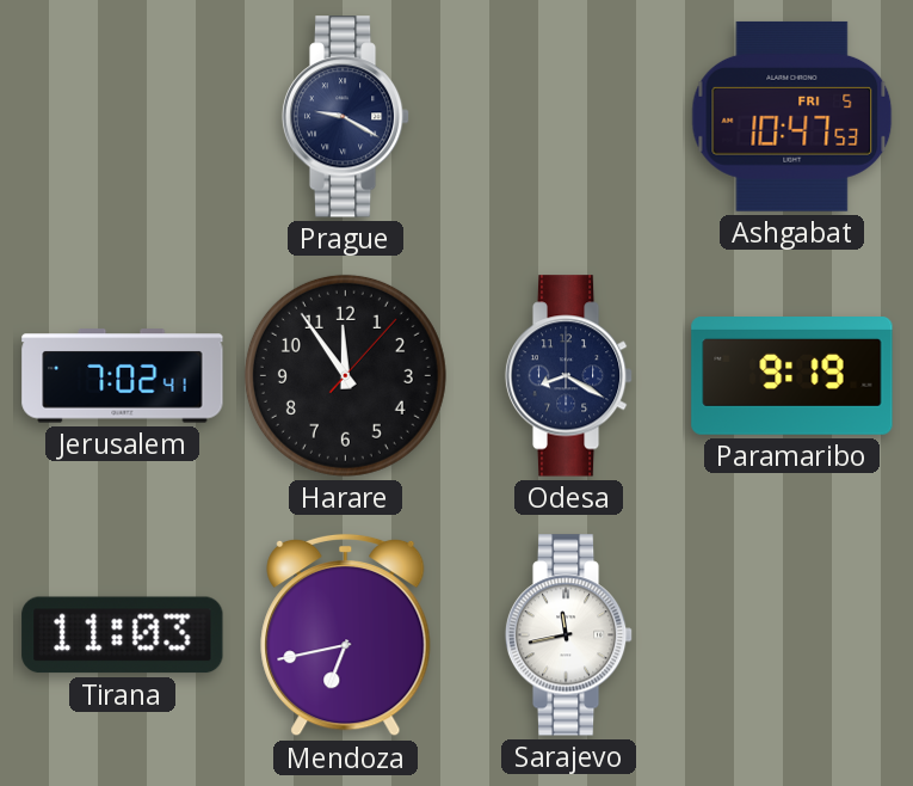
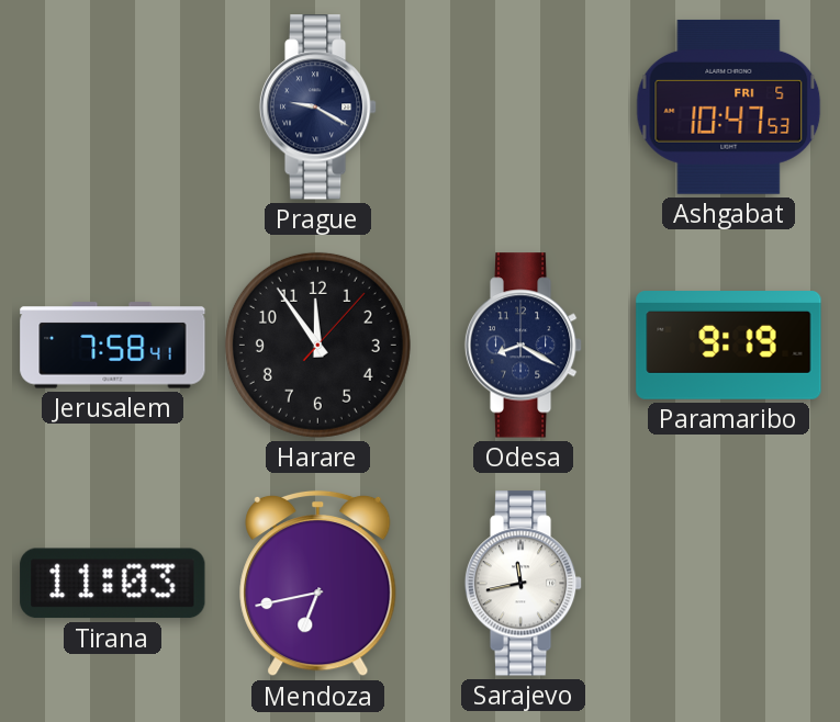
Jerusalem: 7:02 -> 7:58
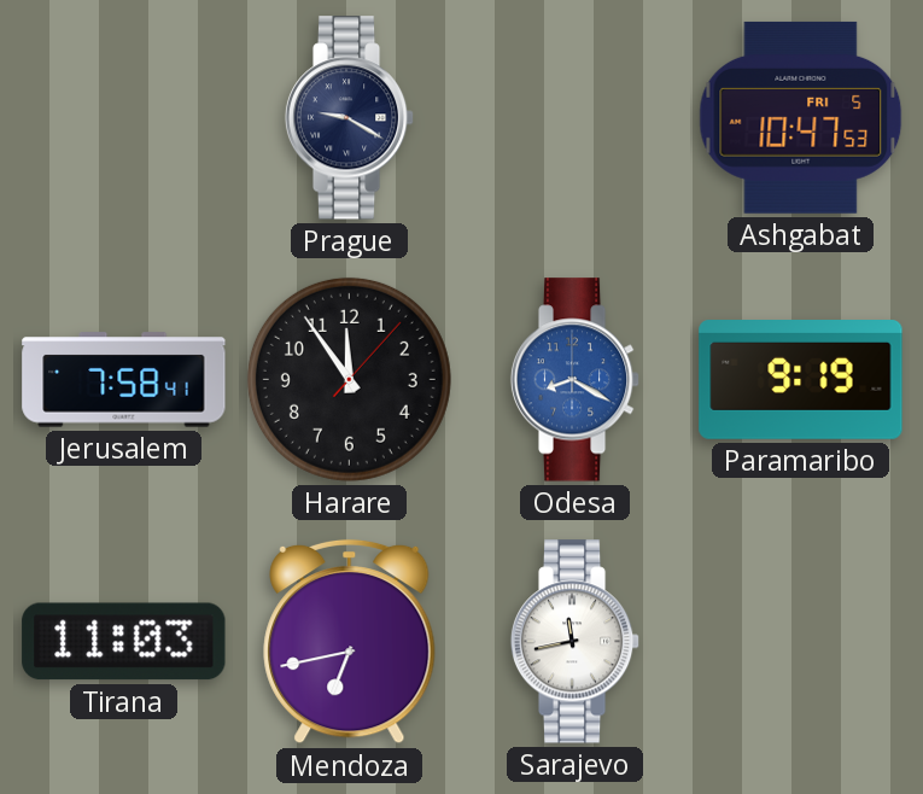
Odesa dial: navy -> blue
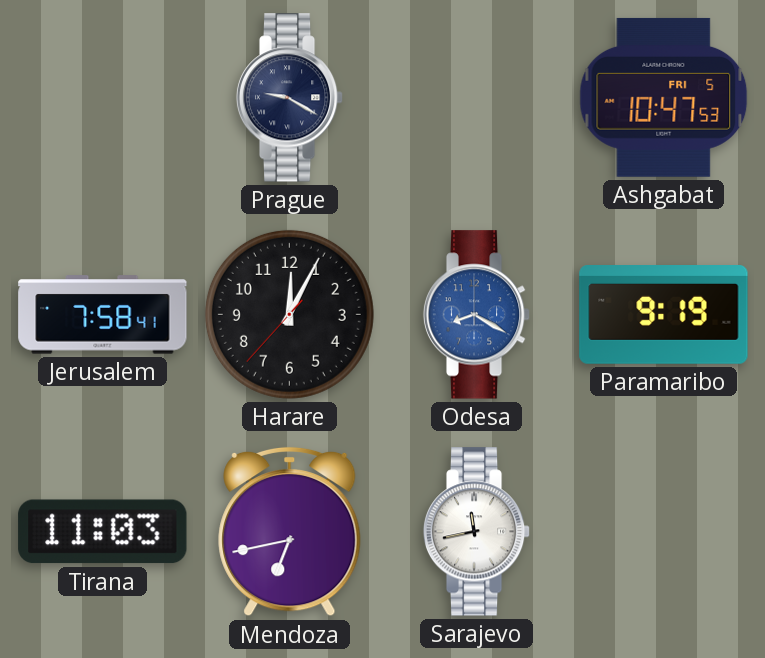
Harare: 11:54 -> 12:04
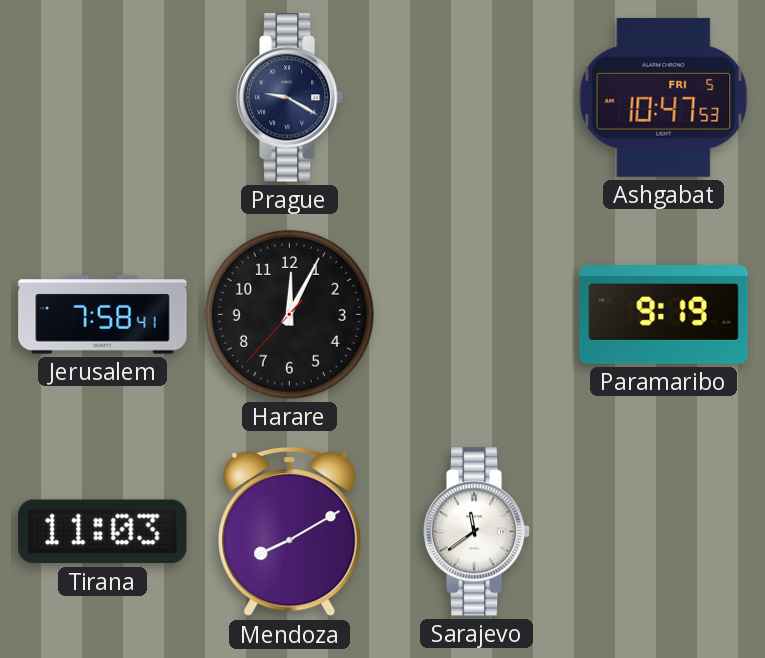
Odesa: 8:20 -> none
Mendoza: 6:43 -> 8:10
Sarajevo: 11:43 -> 11:39
